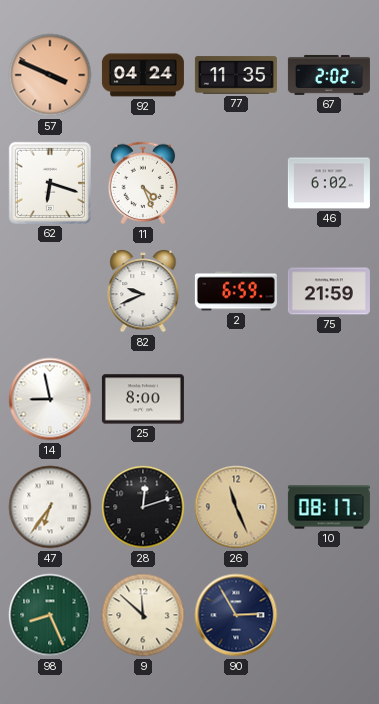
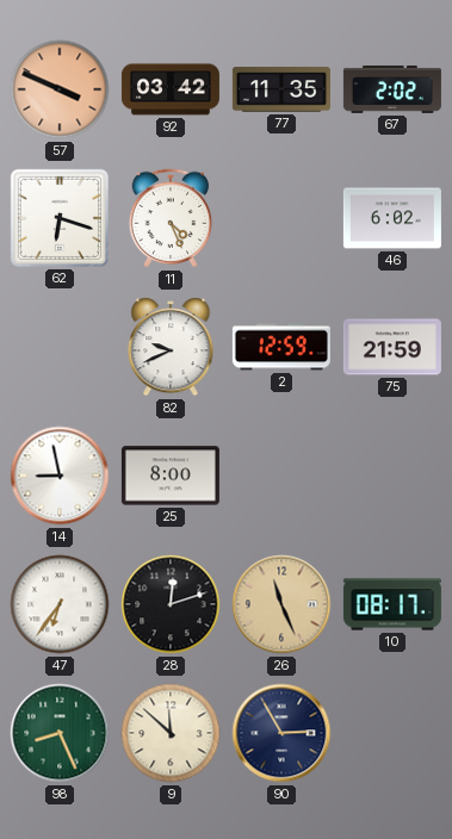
92: 04:24 -> 03:42
2: 6:59 -> 12:59
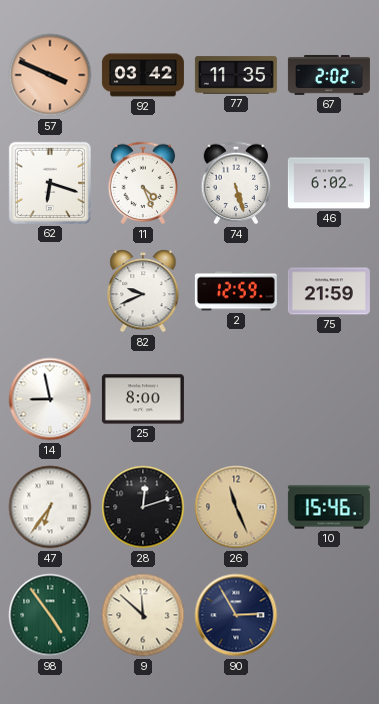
74: none -> 5:27
10: 08:17 -> 15:46
98: 8:26 -> 4:54
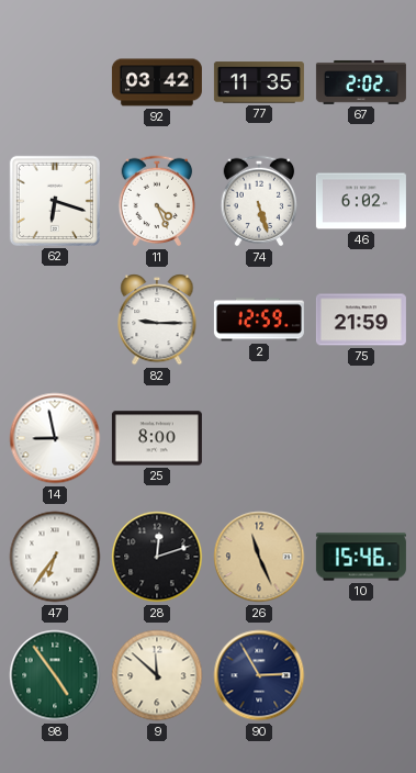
57: 3:49 -> none
82: 9:41 -> 9:15
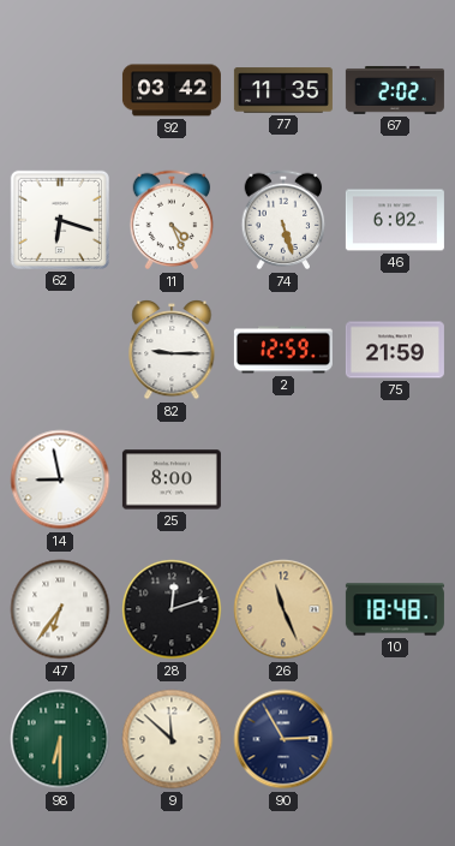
10: 15:46 -> 18:48
98: 4:54 -> 6:30
